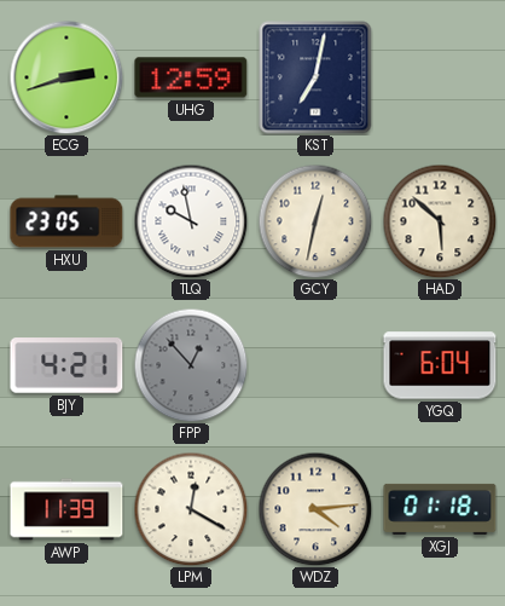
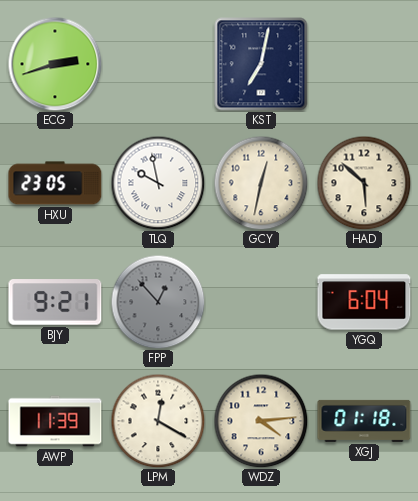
UHG: 12:59 -> none
BJY: 4:21 -> 9:21
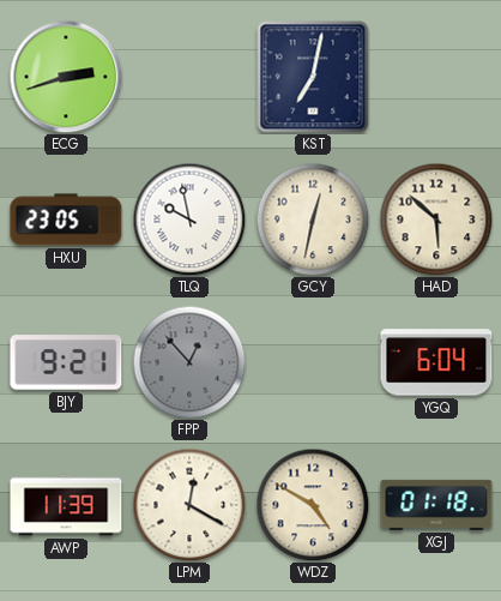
WDZ: 4:14 -> 4:50
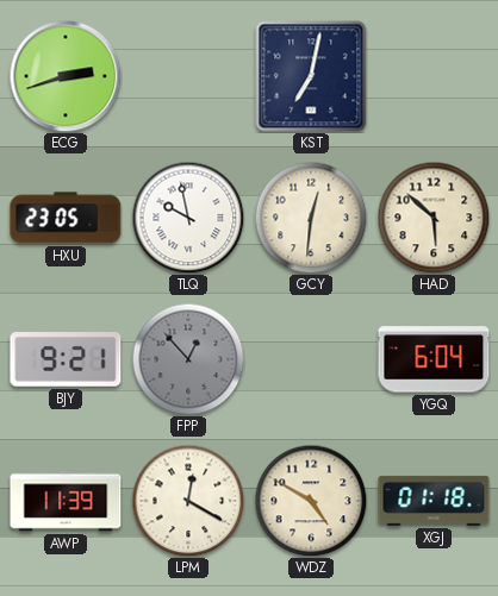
GCY: 12:32 -> 12:31
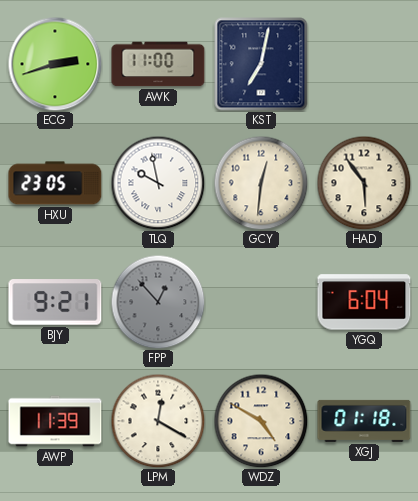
AWK: none -> 11:00
HAD: 5:52 -> 5:54
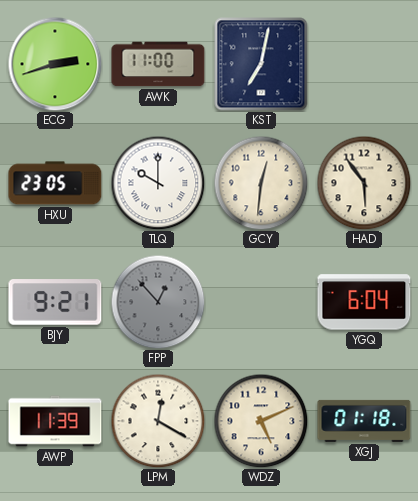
TLQ: 9:58 -> 10:00
WDZ: 4:50 -> 5:11
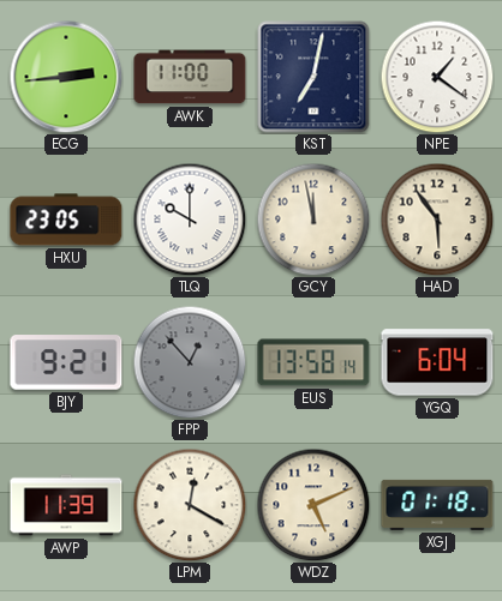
ECG: 2:42 -> 2:44
NPE: none -> 1:21
GCY: 12:31 -> 11:58
EUS: none -> 13:58
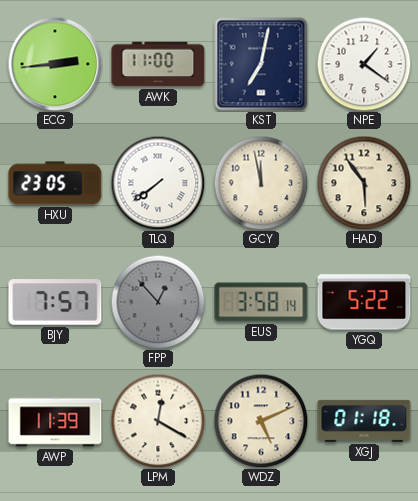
TLQ: 10:00 -> 7:39
BJY: 9:21 -> 7:57
EUS: 13:58 -> 3:58
YGQ: 6:04 -> 5:22
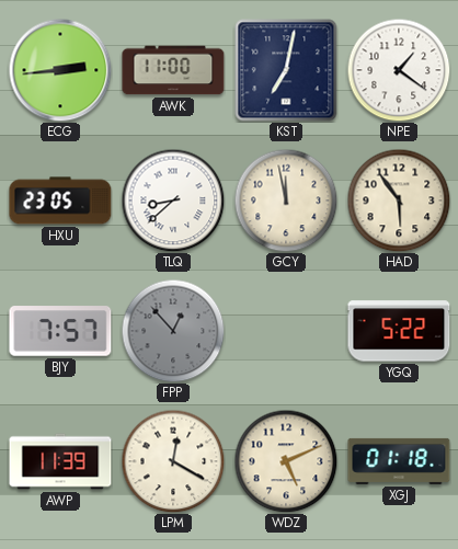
TLQ: 7:39 -> 8:38
EUS: 3:58 -> none
